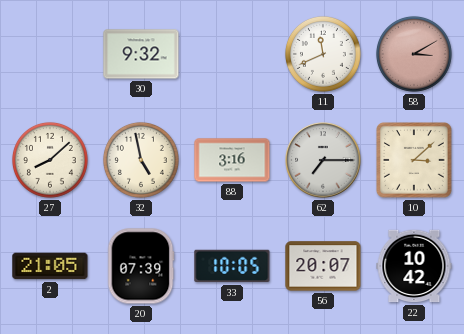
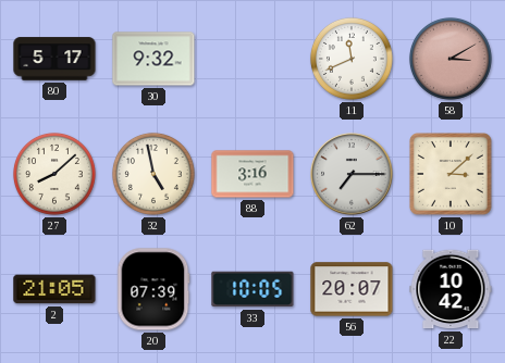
80: none -> 5:17
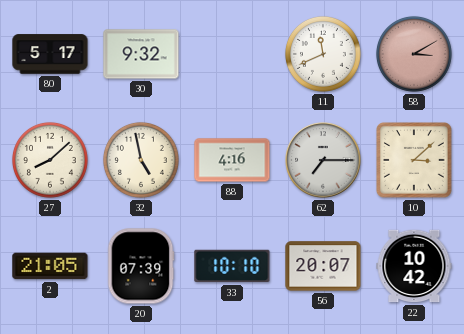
88: 3:16 -> 4:16
33: 10:05 -> 10:10
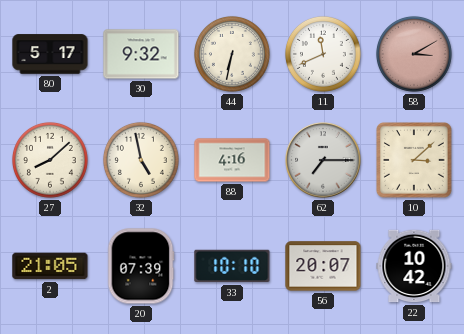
44: none -> 6:32
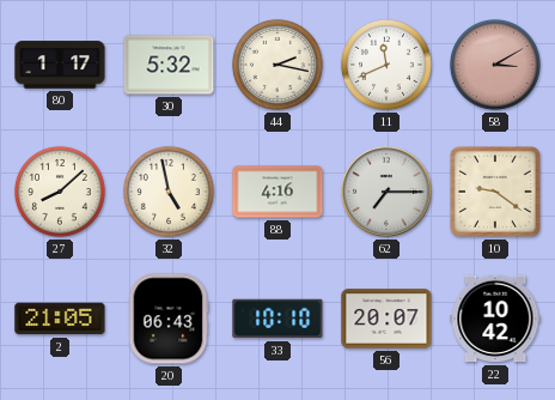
80: 5:17 -> 1:17
30: 9:32 -> 5:32
44: 6:32 -> 2:17
10: 3:08 -> 9:21
20: 07:39 -> 06:43
